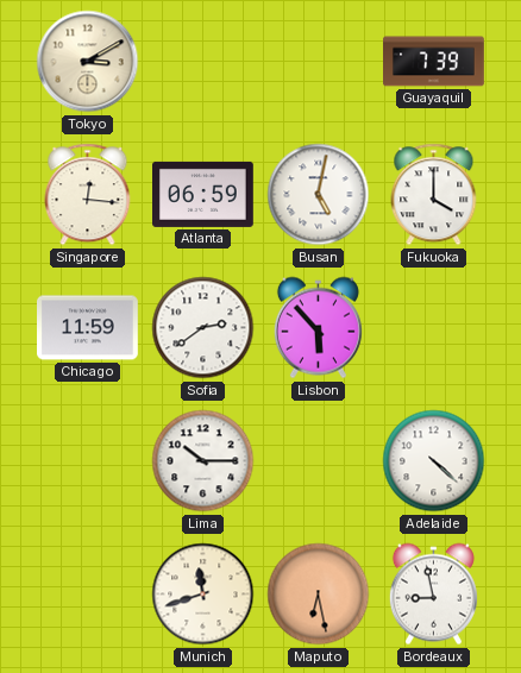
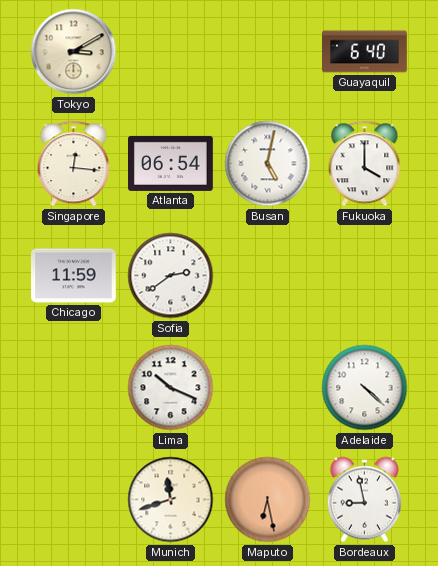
Guayaquil: 7:39 -> 6:40
Atlanta: 06:59 -> 06:54
Lisbon: 5:53 -> none
Lima: 10:15 -> 10:19
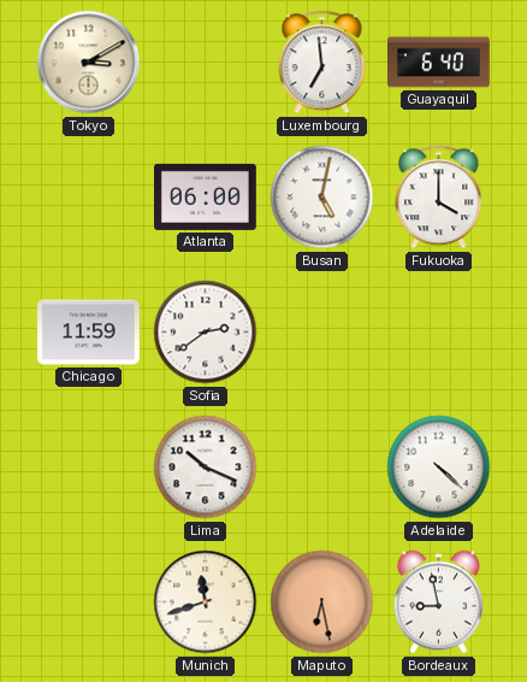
Luxembourg: none -> 6:59
Singapore: 12:16 -> none
Atlanta: 06:54 -> 06:00
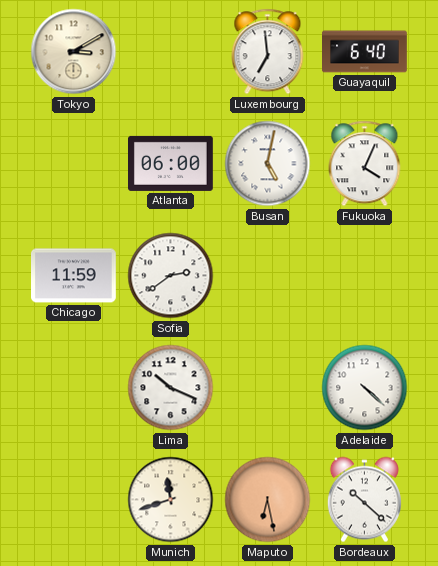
Fukuoka: 4:00 -> 4:04
Bordeaux: 8:58 -> 10:22
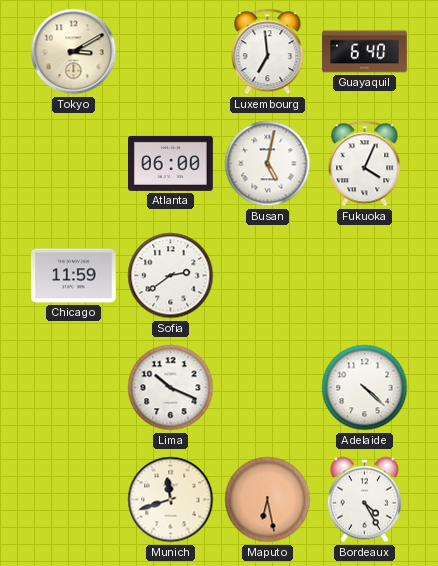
Bordeaux: 10:22 -> 4:25
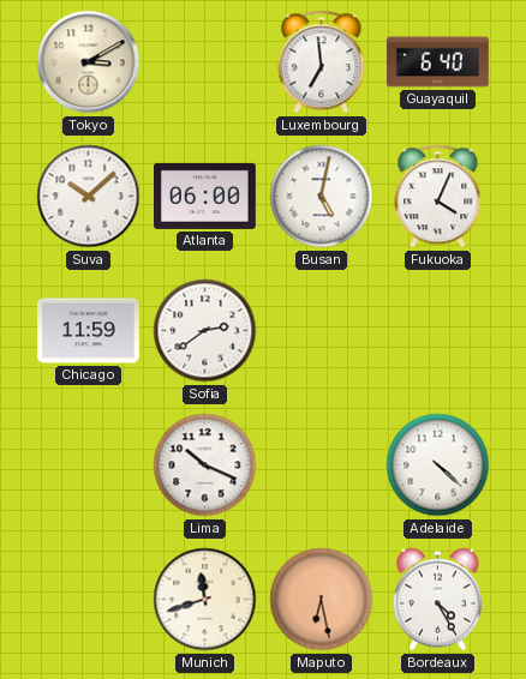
Suva: none -> 10:08
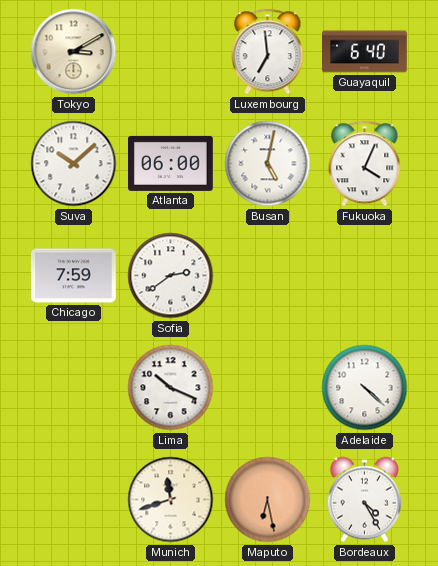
Chicago: 11:59 -> 7:59
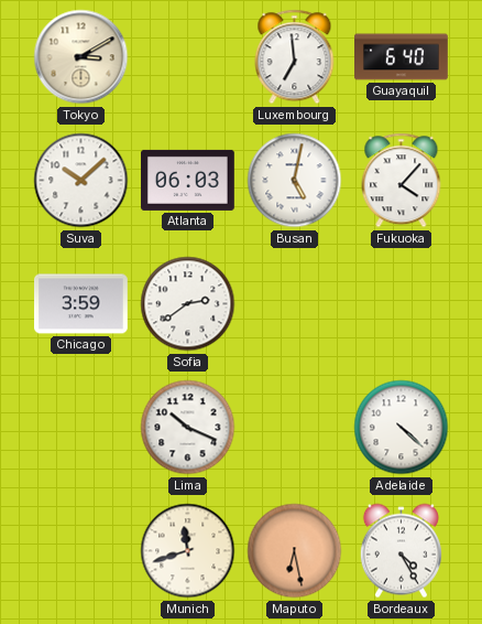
Atlanta: 06:00 -> 06:03
Fukuoka: 4:04 -> 4:07
Chicago: 7:59 -> 3:59
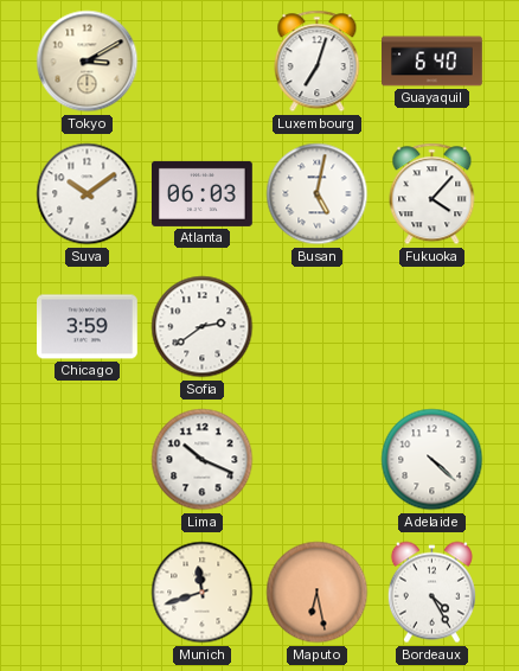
Luxembourg: 6:59 -> 7:03
Suva: 10:08 -> 10:09
